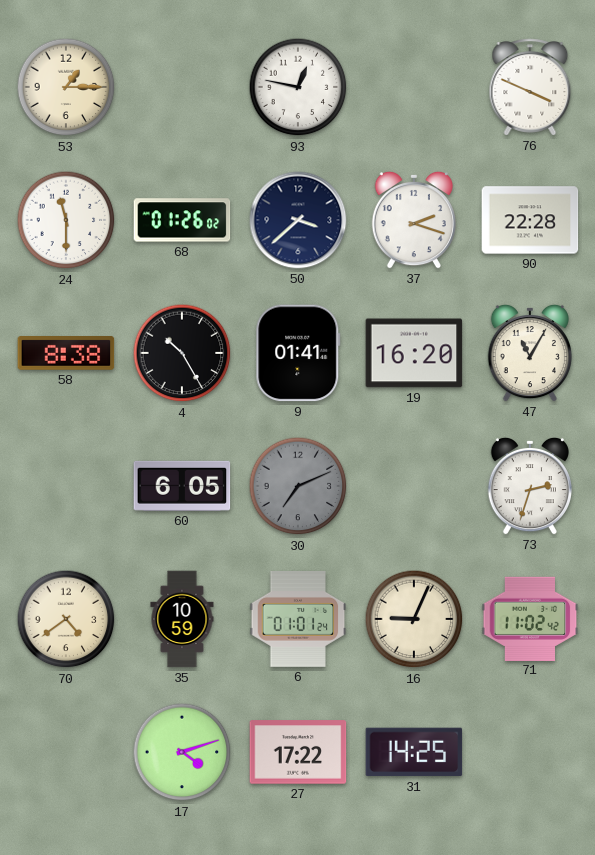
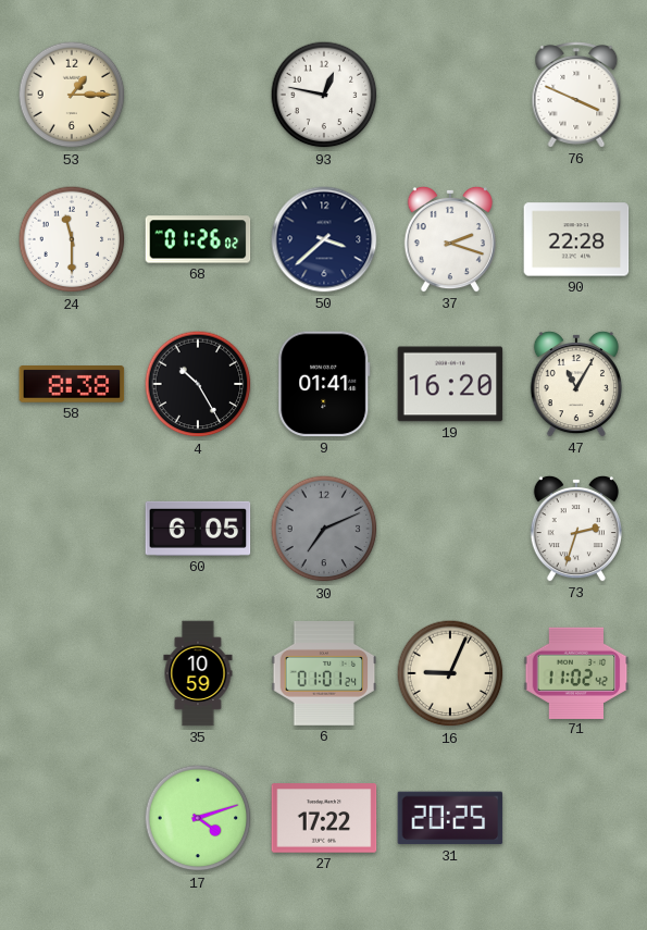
70: 4:39 -> none
31: 14:25 -> 20:25
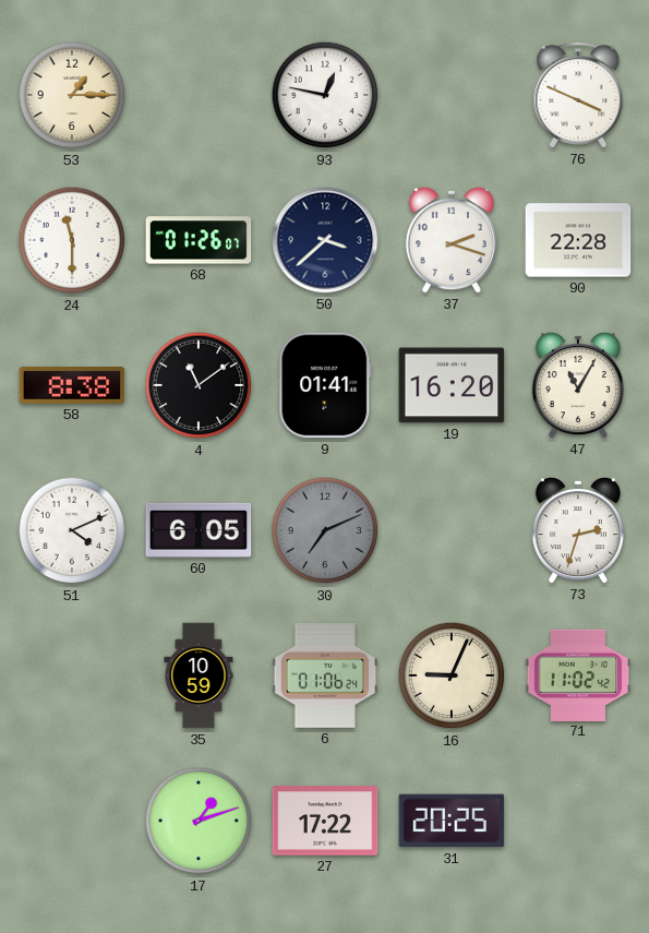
68: 01:26:02 -> 01:26:07
4: 10:25 -> 11:09
51: none -> 4:11
6: 01:01 -> 01:06
17: 4:12 -> 1:12
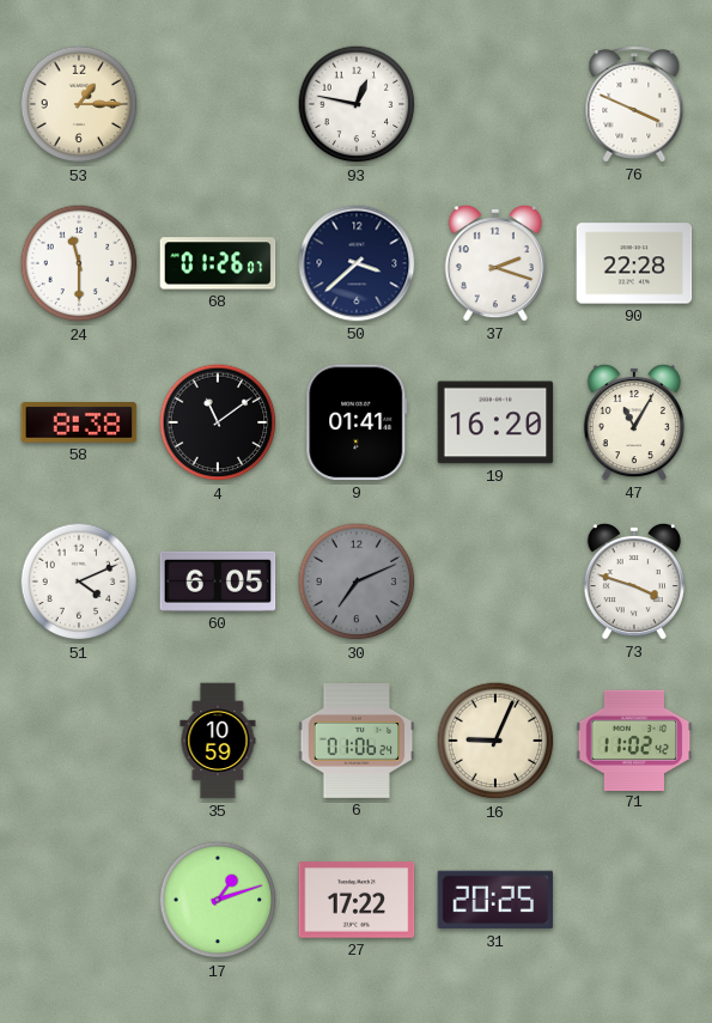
73: 2:33 -> 3:48
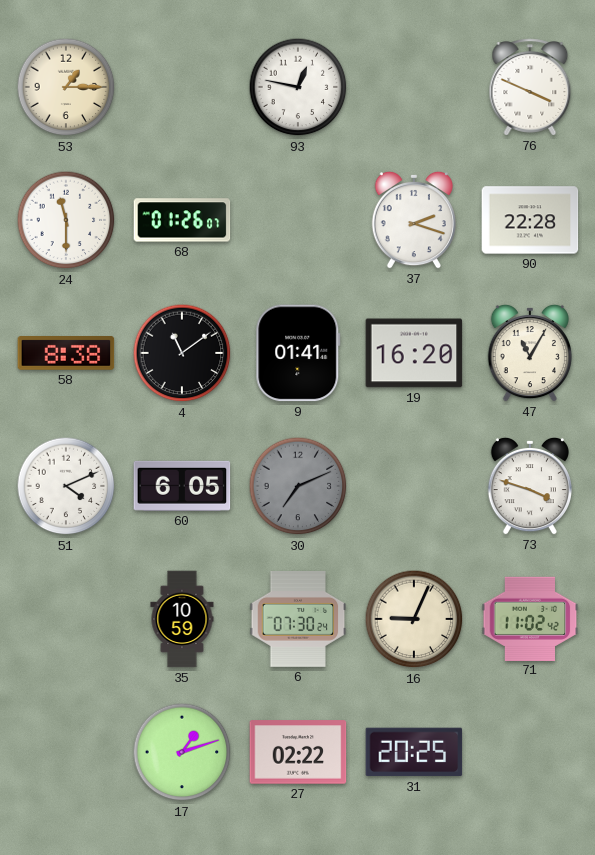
50: 3:38 -> none
6: 01:06 -> 07:30
27: 17:22 -> 02:22
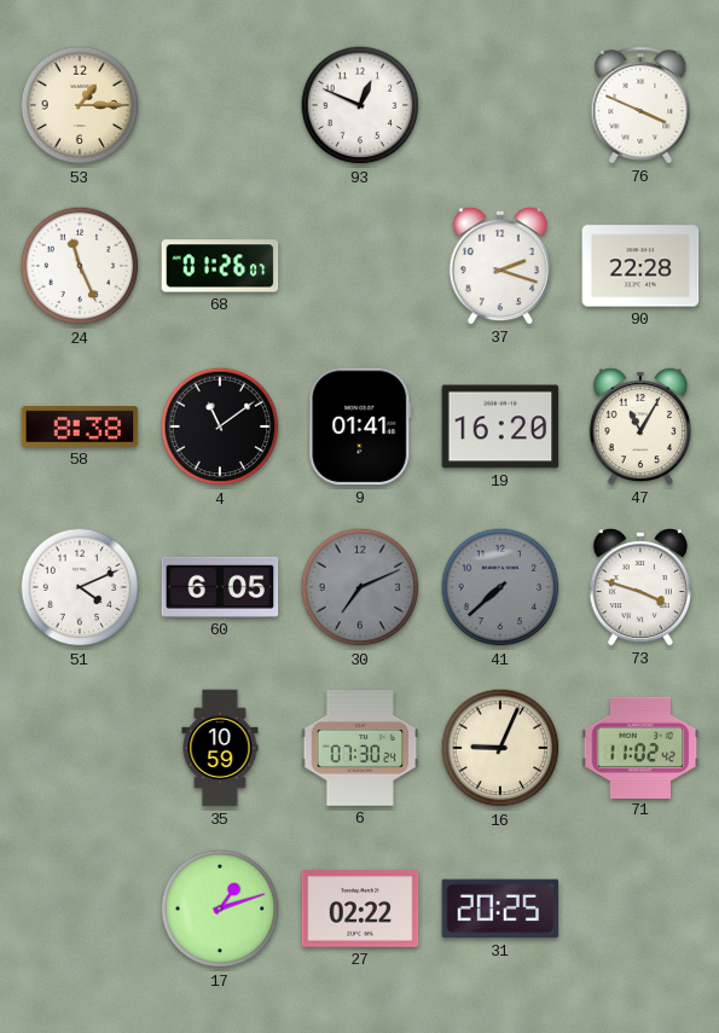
93: 12:47 -> 12:49
24: 11:30 -> 11:26
41: none -> 7:38
